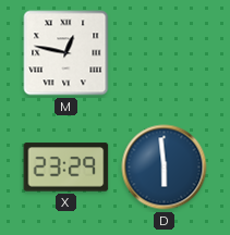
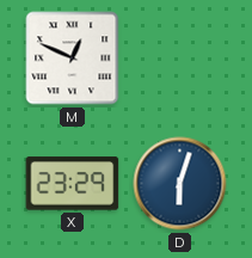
M: 12:47 -> 12:49
D: 5:59 -> 6:03
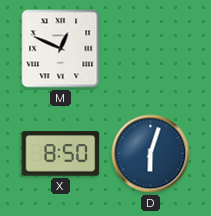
X: 23:29 -> 8:50
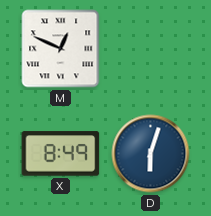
X: 8:50 -> 8:49
